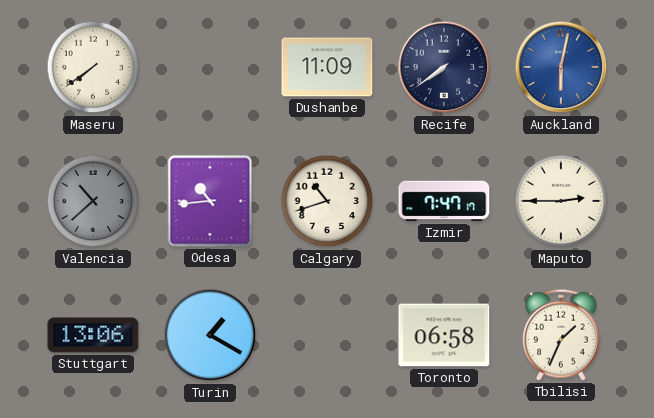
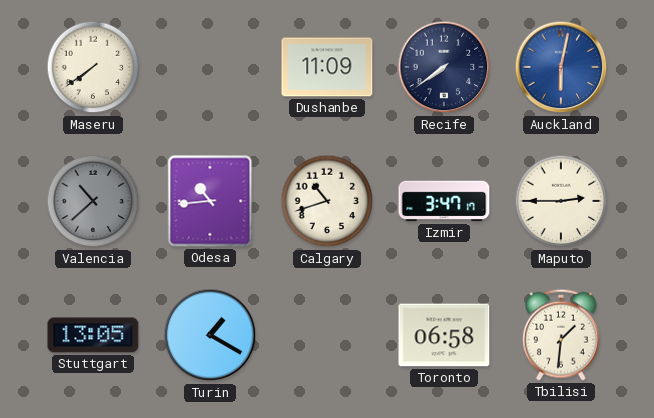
Izmir: 7:47 -> 3:47
Stuttgart: 13:06 -> 13:05
Tbilisi: 1:34 -> 1:31
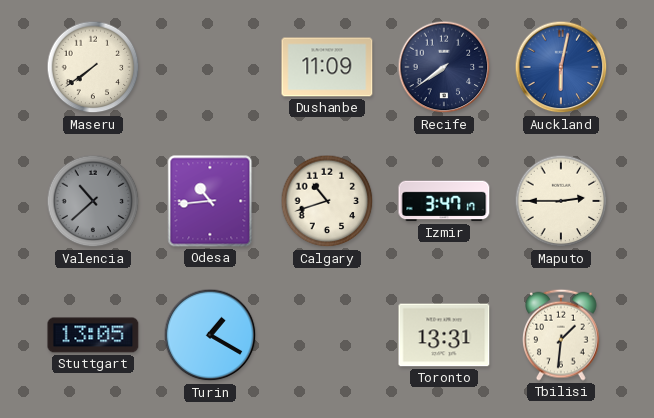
Toronto: 06:58 -> 13:31
